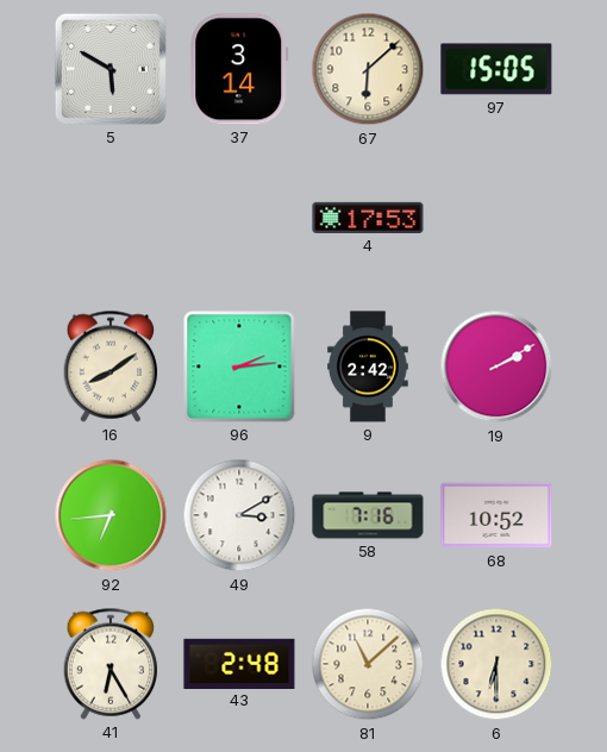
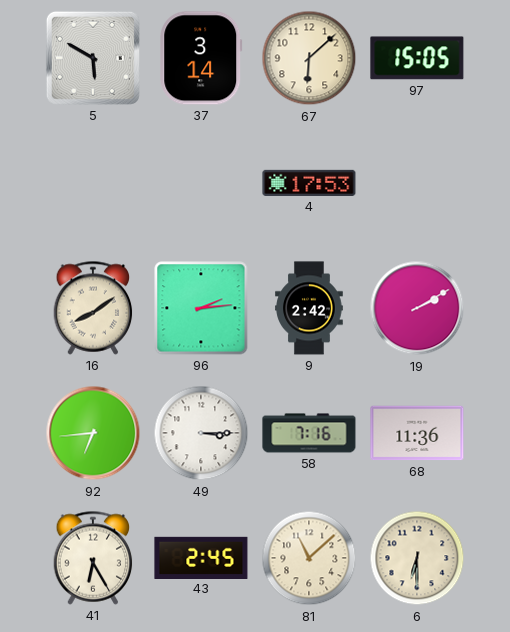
49: 3:10 -> 3:15
68: 10:52 -> 11:36
43: 2:48 -> 2:45
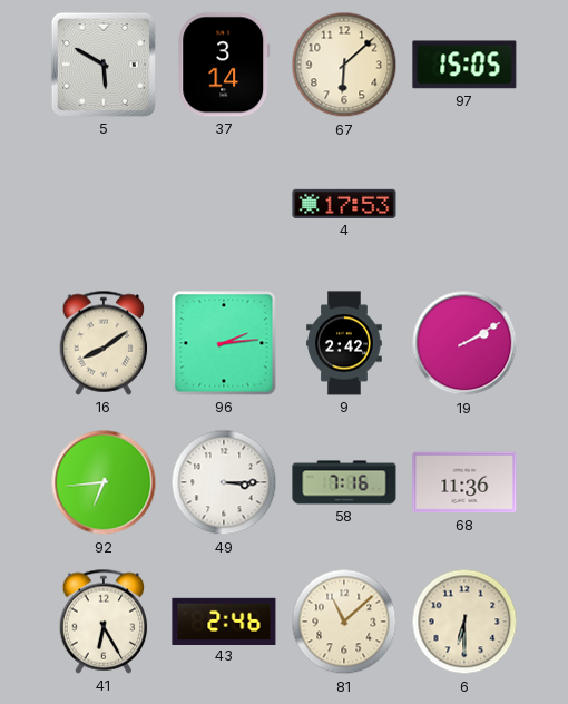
43: 2:45 -> 2:46
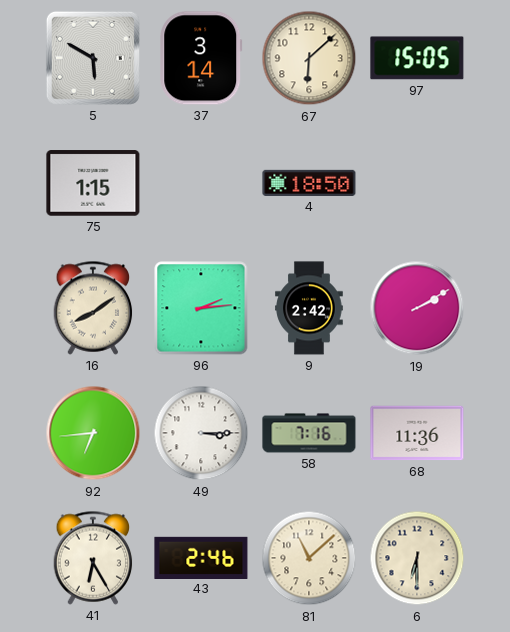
75: none -> 1:15
4: 17:53 -> 18:50
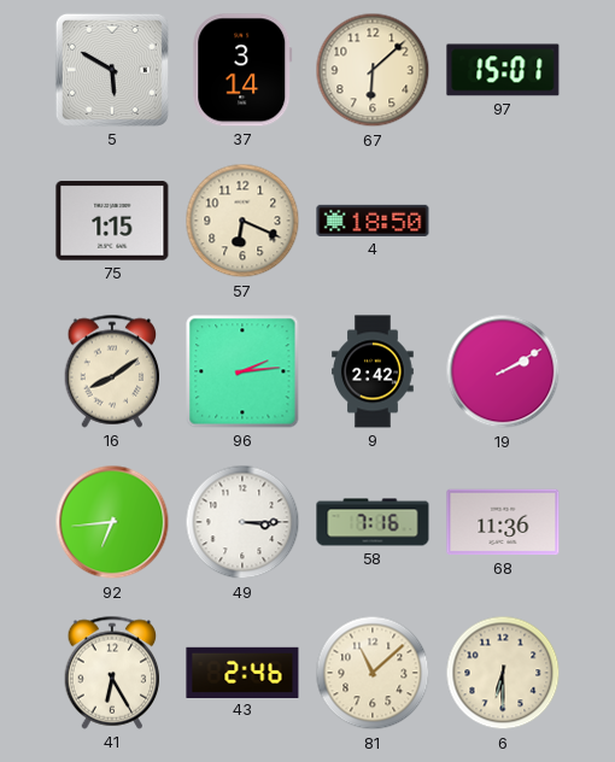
97: 15:05 -> 15:01
57: none -> 6:19
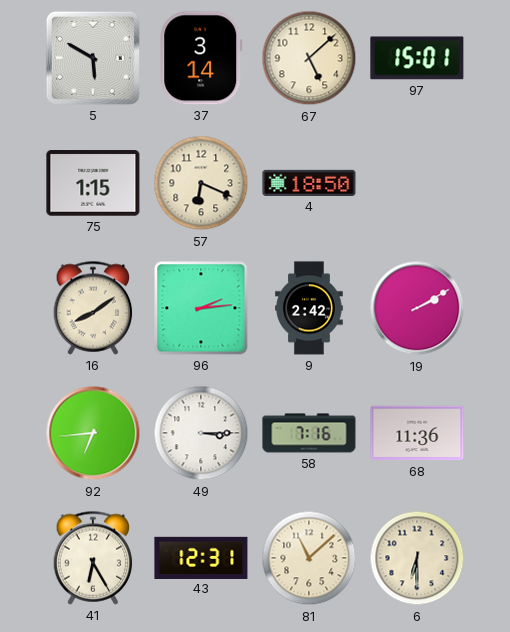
67: 6:08 -> 5:08
43: 2:46 -> 12:31
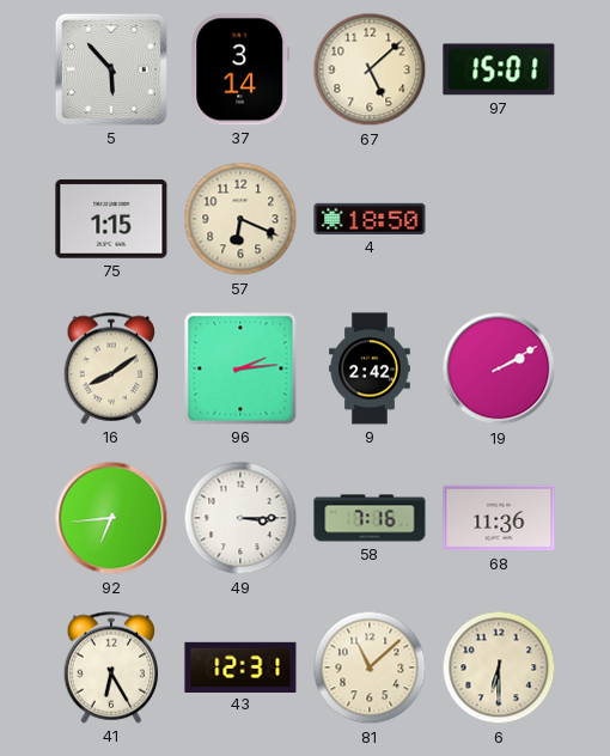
5: 5:50 -> 5:53
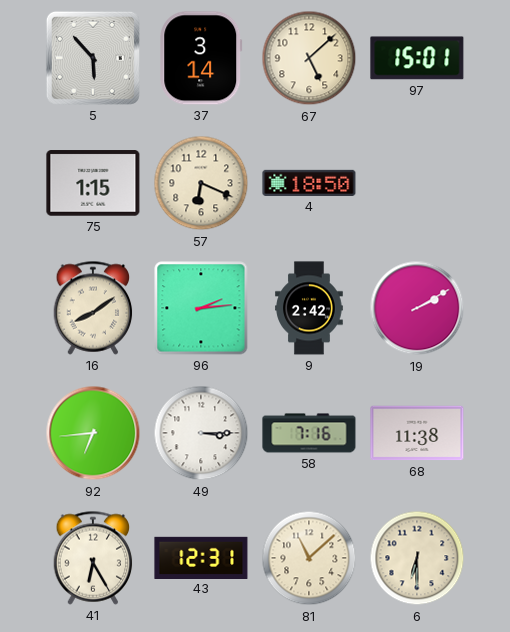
68: 11:36 -> 11:38
